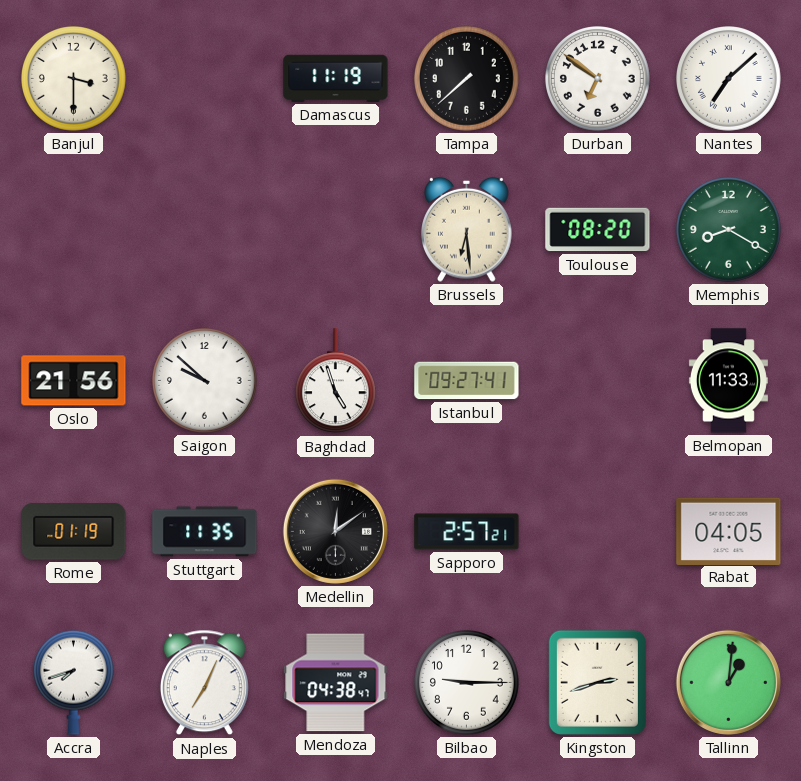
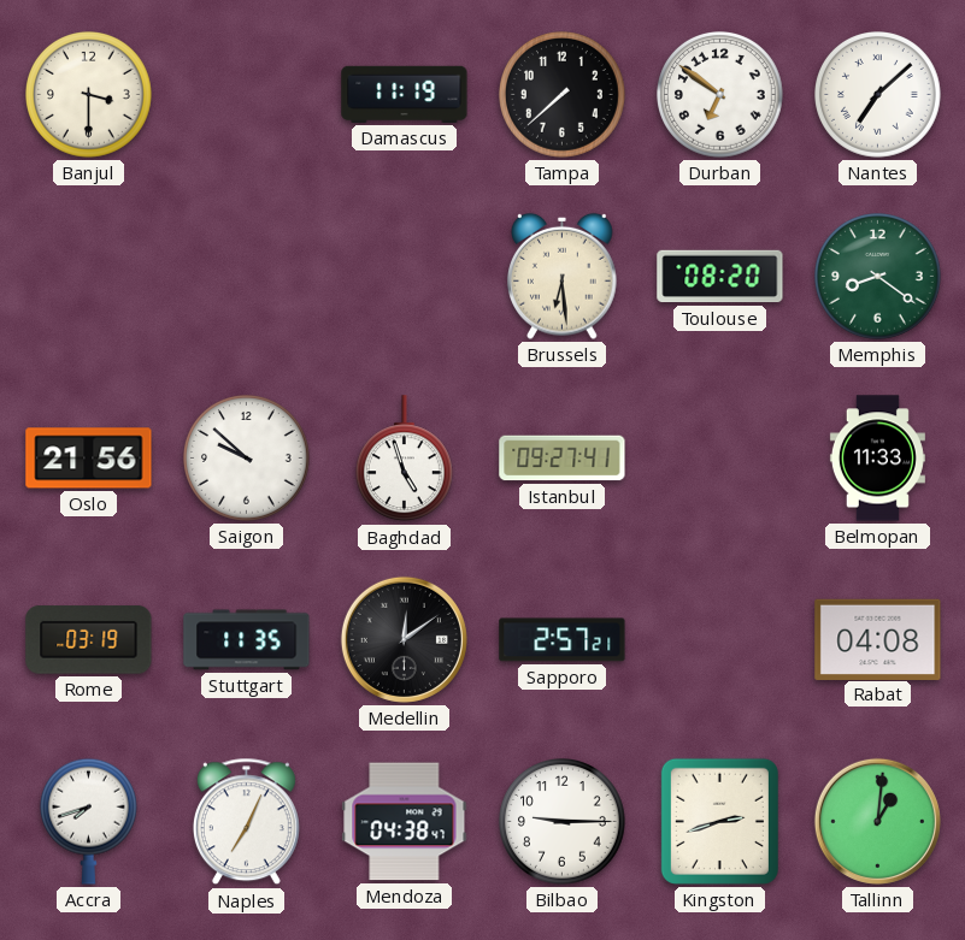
Memphis: 8:20 -> 8:21
Rome: 01:19 -> 03:19
Rabat: 04:05 -> 04:08
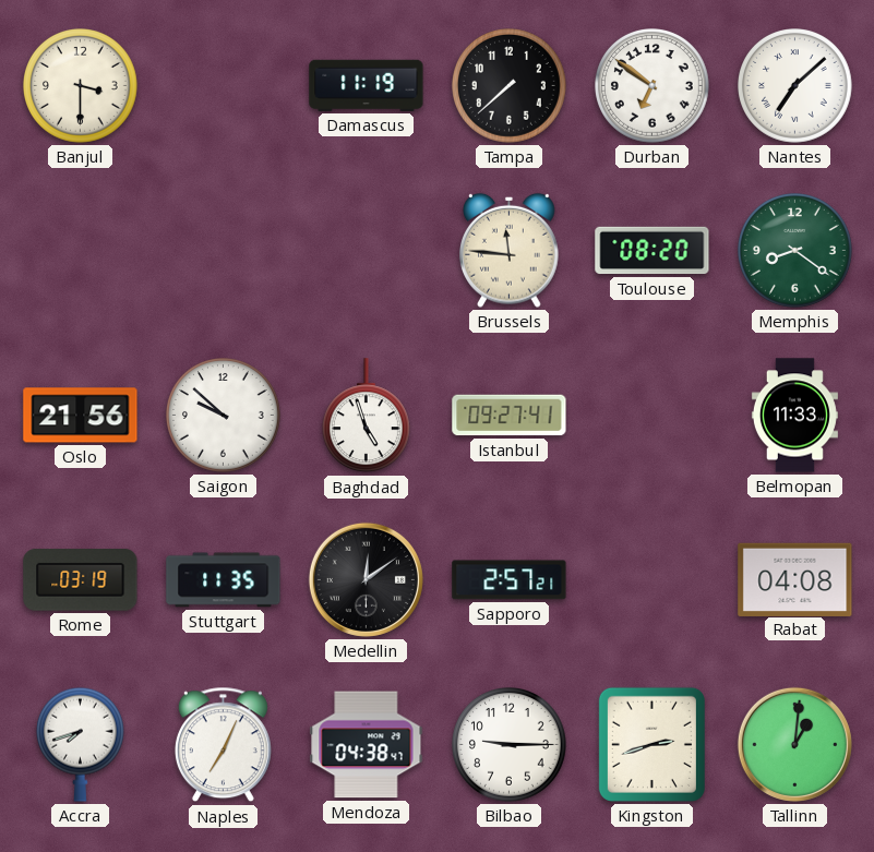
Brussels: 6:29 -> 11:46
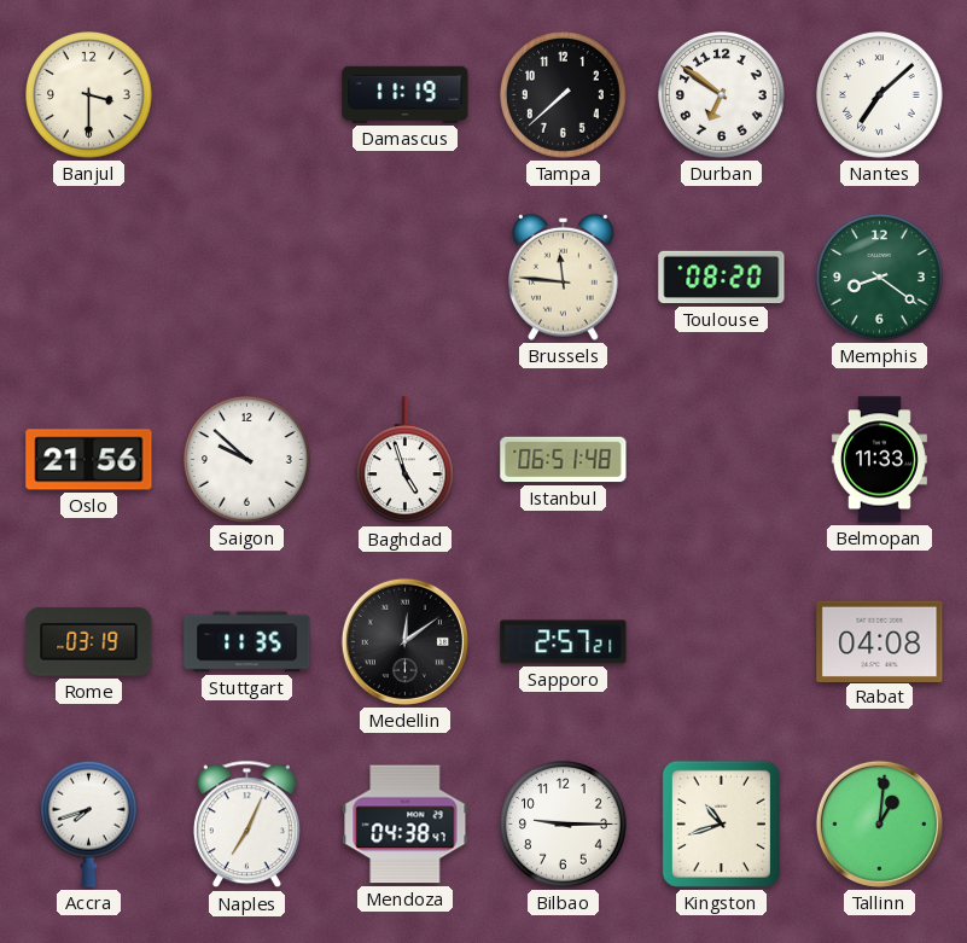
Istanbul: 09:27 -> 06:51
Kingston: 2:42 -> 10:42
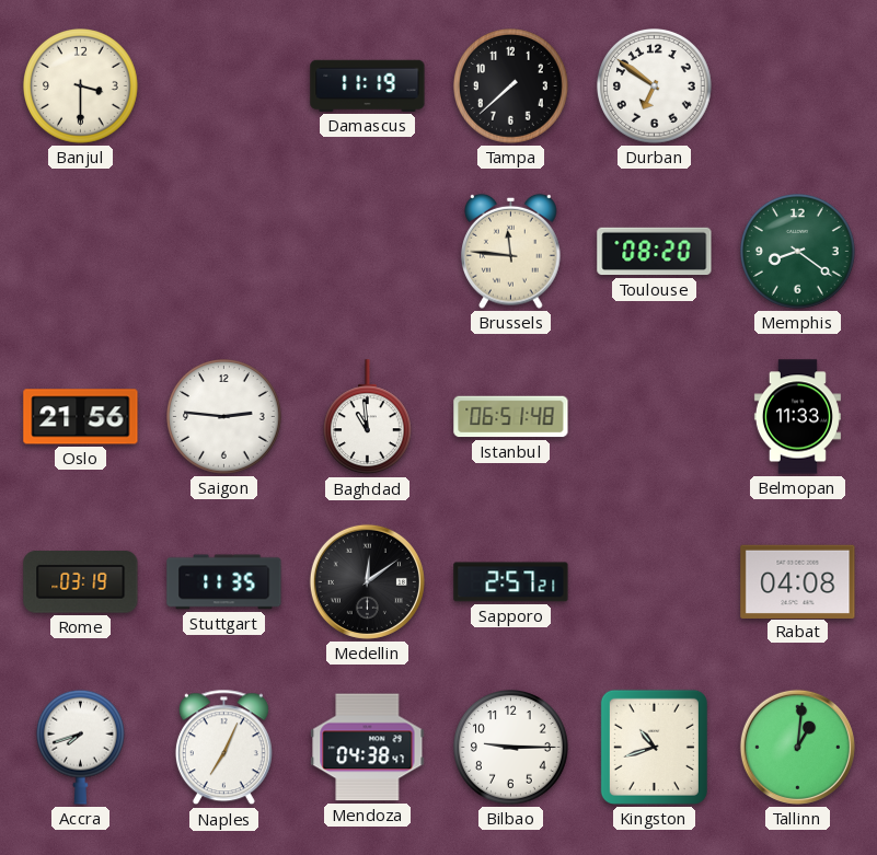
Nantes: 7:08 -> none
Saigon: 9:52 -> 2:46
Baghdad: 4:57 -> 10:59
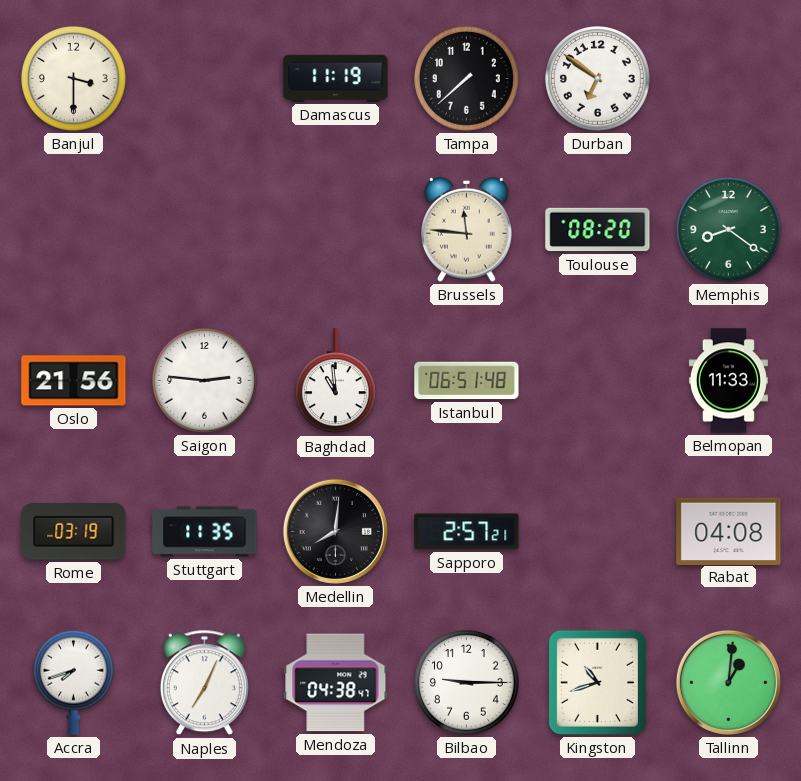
Medellin: 12:09 -> 8:01
